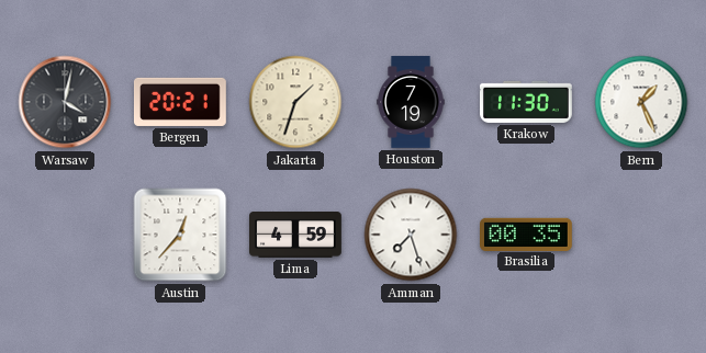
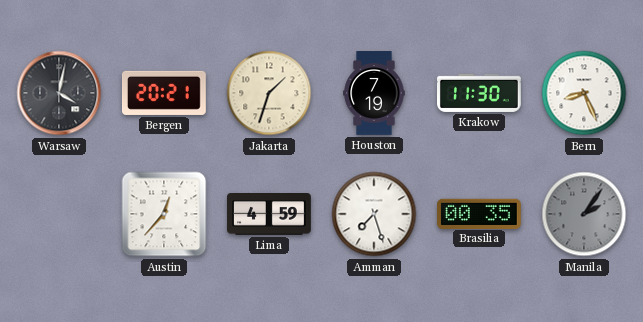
Bern: 1:26 -> 8:26
Manila: none -> 2:06
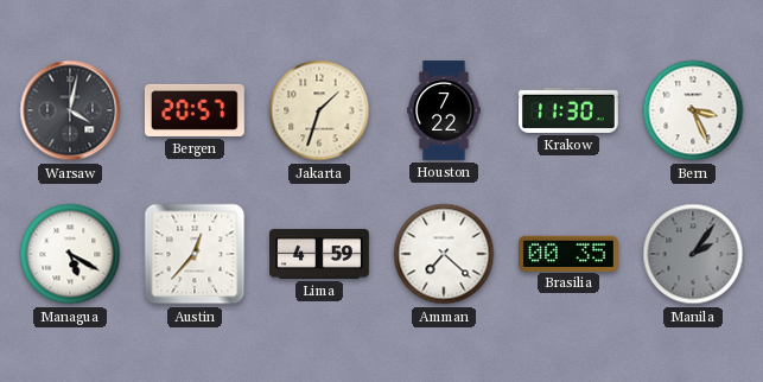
Bergen: 20:21 -> 20:57
Houston: 7:19 -> 7:22
Bern: 8:26 -> 3:26
Managua: none -> 5:20
Amman: 7:27 -> 7:22
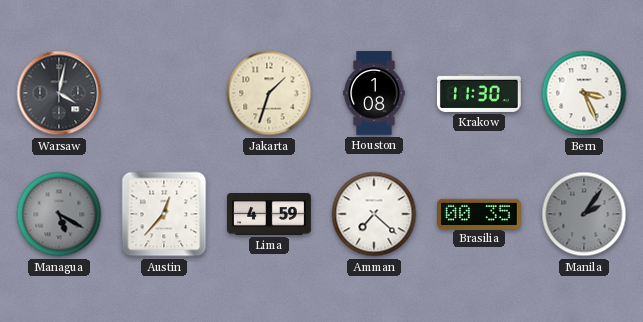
Bergen: 20:57 -> none
Houston: 7:22 -> 1:08
Managua dial: white -> grey
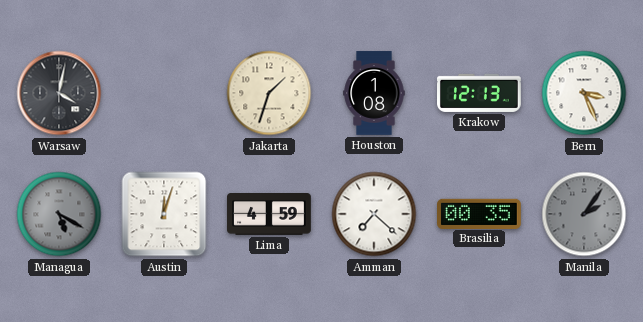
Krakow: 11:30 -> 12:13
Austin: 12:37 -> 12:03
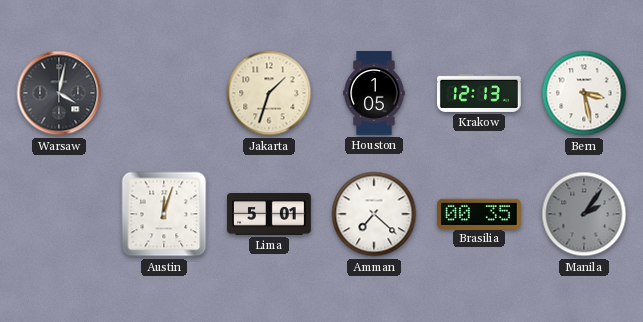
Houston: 1:08 -> 1:05
Bern: 3:26 -> 3:28
Managua: 5:20 -> none
Lima: 4:59 -> 5:01
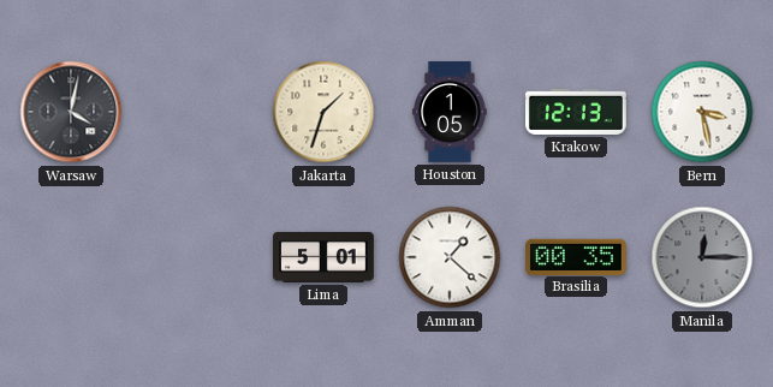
Austin: 12:03 -> none
Amman: 7:22 -> 1:22
Manila: 2:06 -> 12:15
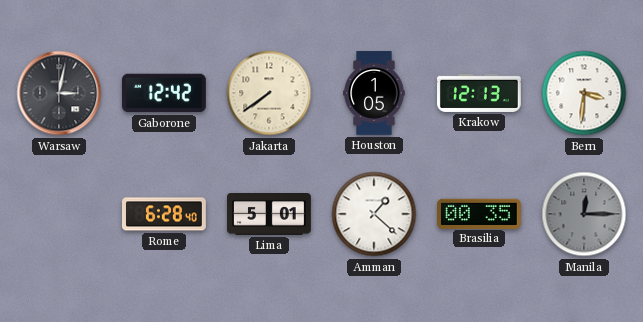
Warsaw: 4:02 -> 3:02
Gaborone: none -> 12:42
Jakarta: 1:33 -> 7:39
Bern: 3:28 -> 3:31
Rome: none -> 6:28
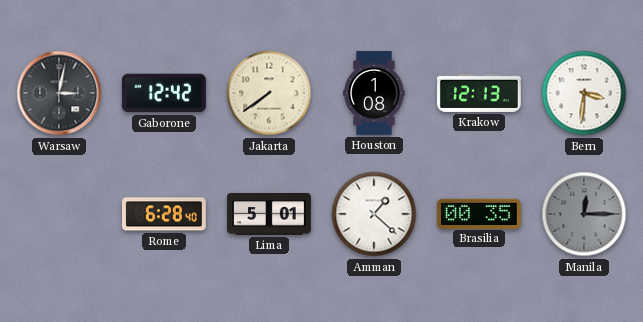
Houston: 1:05 -> 1:08
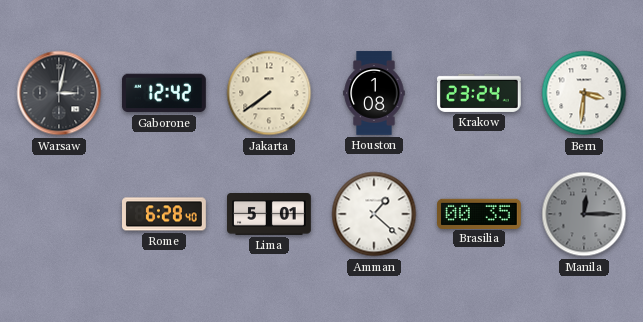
Krakow: 12:13 -> 23:24
